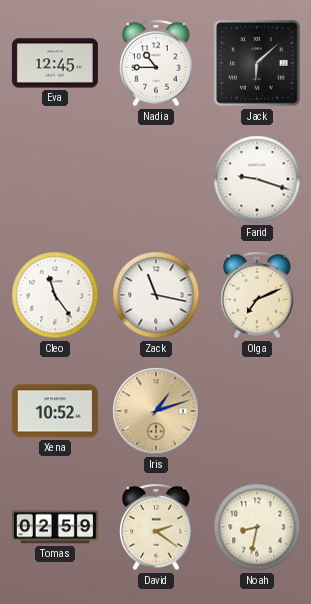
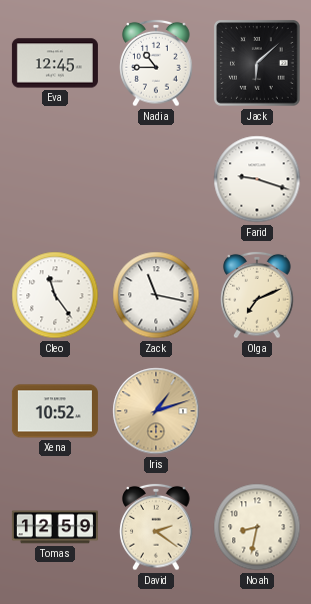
Tomas: 02:59 -> 12:59
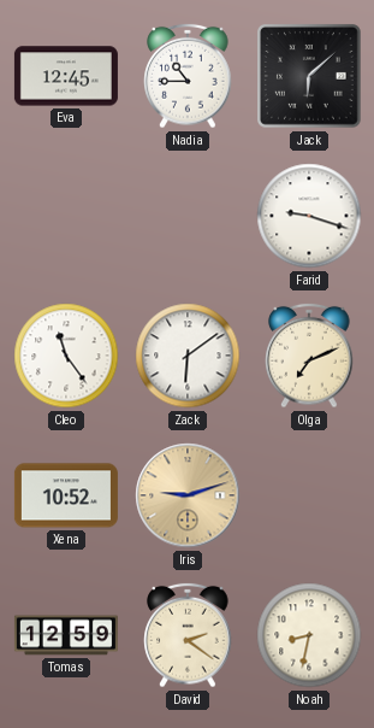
Zack: 11:17 -> 6:09
Iris: 1:12 -> 9:12
